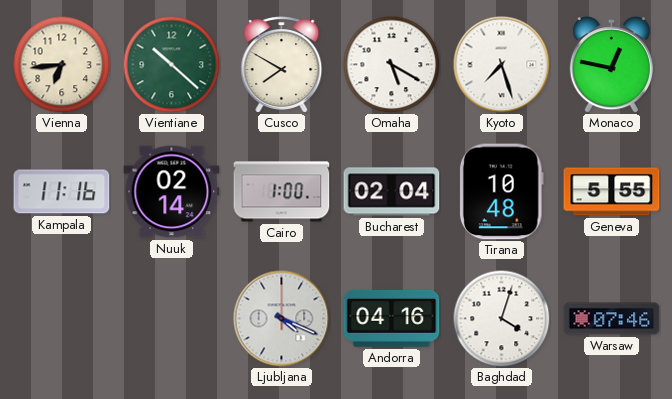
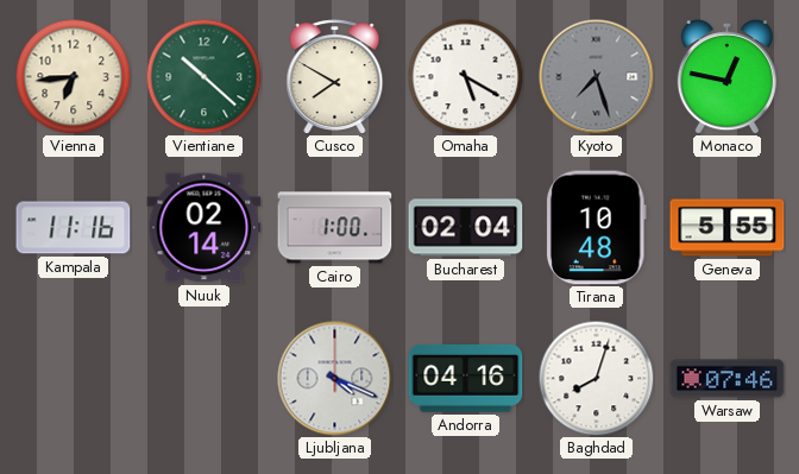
Kyoto dial: white -> grey
Baghdad: 4:03 -> 8:03
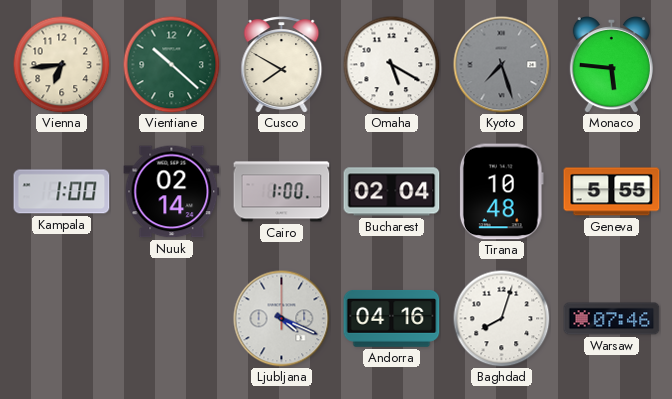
Monaco: 12:47 -> 5:46
Kampala: 11:16 -> 1:00
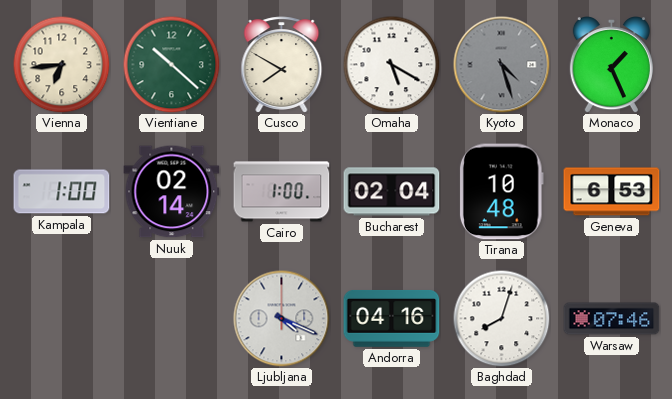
Kyoto: 7:27 -> 4:27
Monaco: 5:46 -> 1:26
Geneva: 5:55 -> 6:53
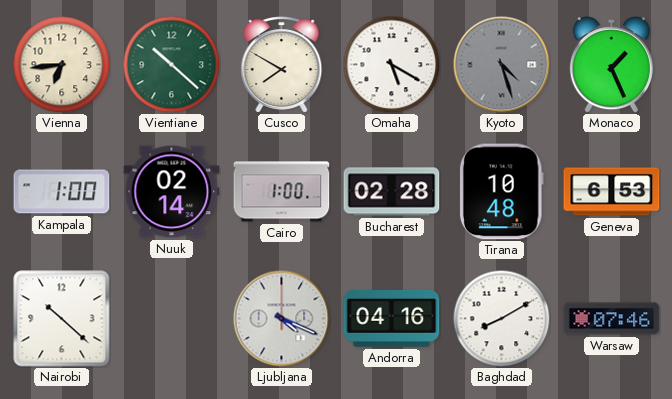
Bucharest: 02:04 -> 02:28
Nairobi: none -> 10:22
Baghdad: 8:03 -> 8:10
